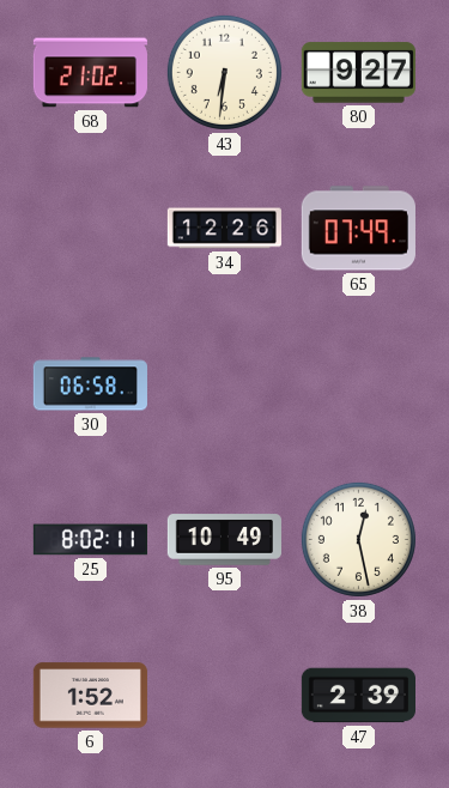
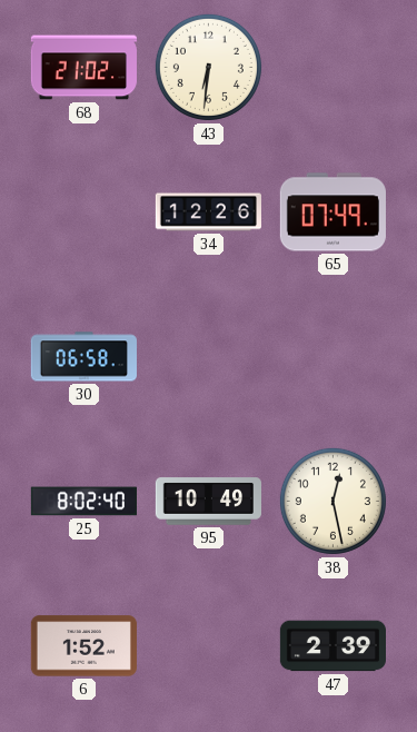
80: 9:27 -> none
25: 8:02:11 -> 8:02:40
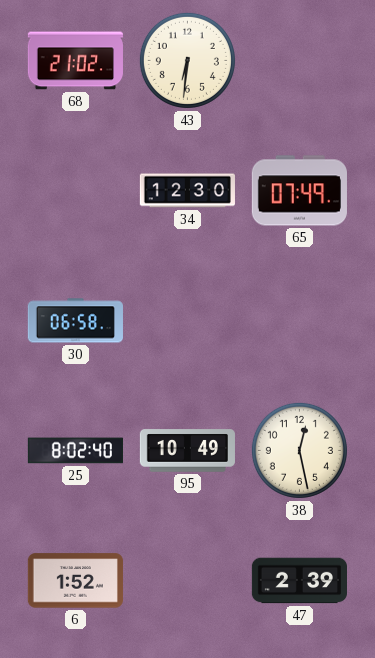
34: 12:26 -> 12:30
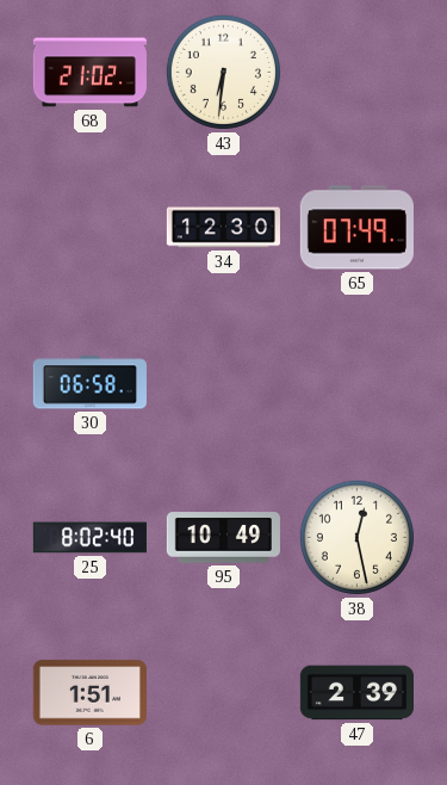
6: 1:52 -> 1:51
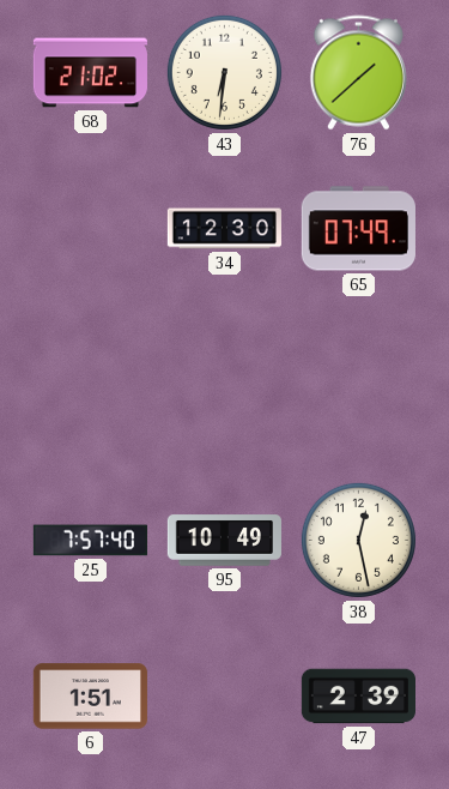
76: none -> 1:38
30: 06:58 -> none
25: 8:02 -> 7:57
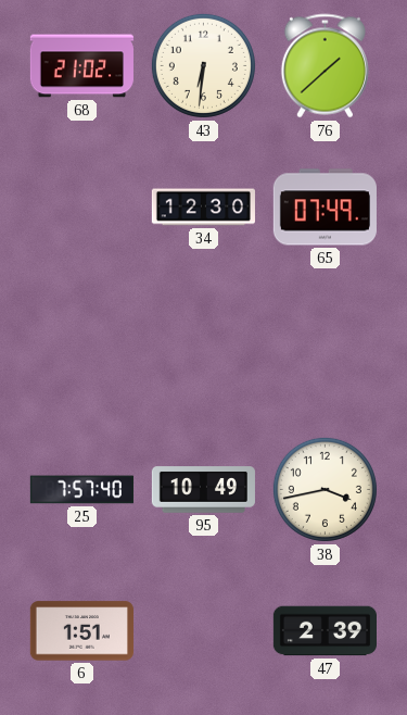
38: 12:28 -> 3:43
